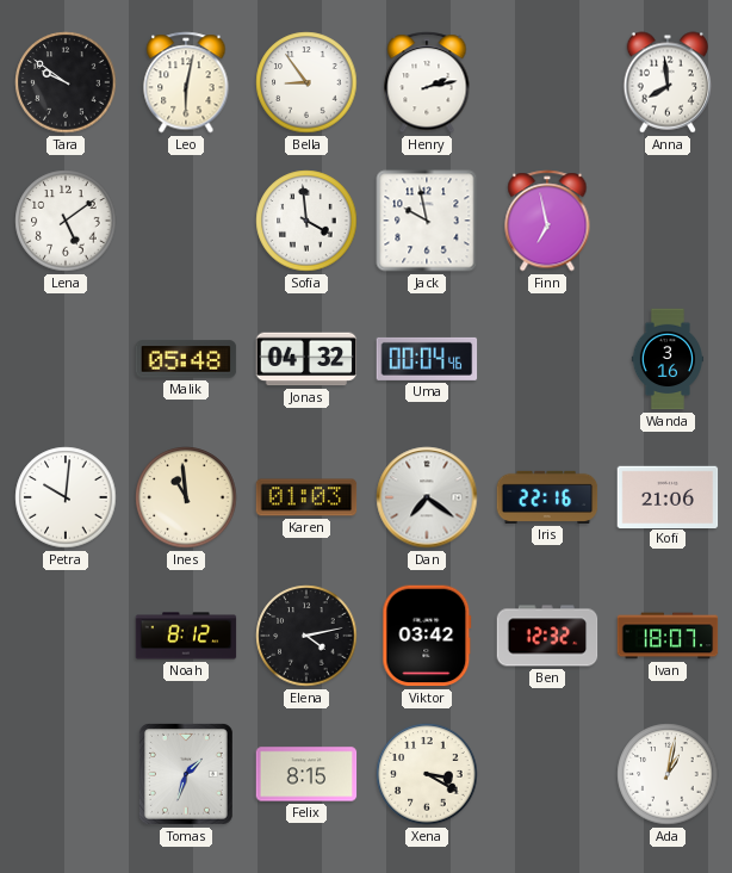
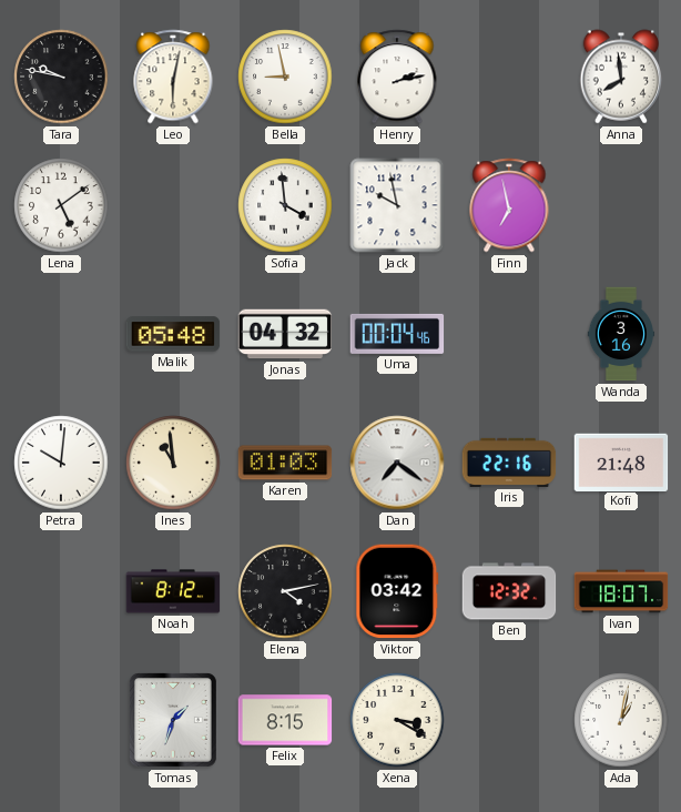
Tara: 9:51 -> 9:47
Bella: 8:54 -> 8:58
Kofi: 21:06 -> 21:48
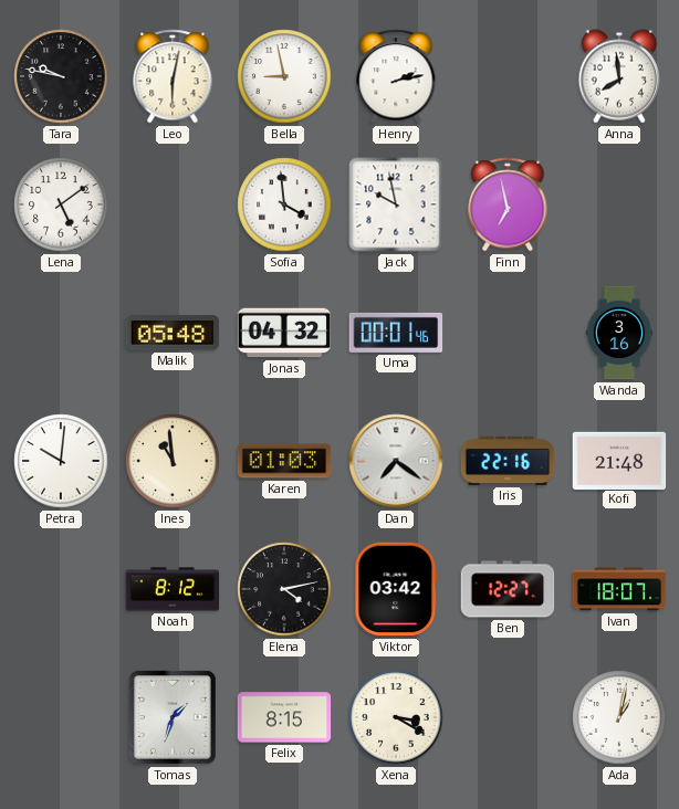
Uma: 00:04 -> 00:01
Ben: 12:32 -> 12:27
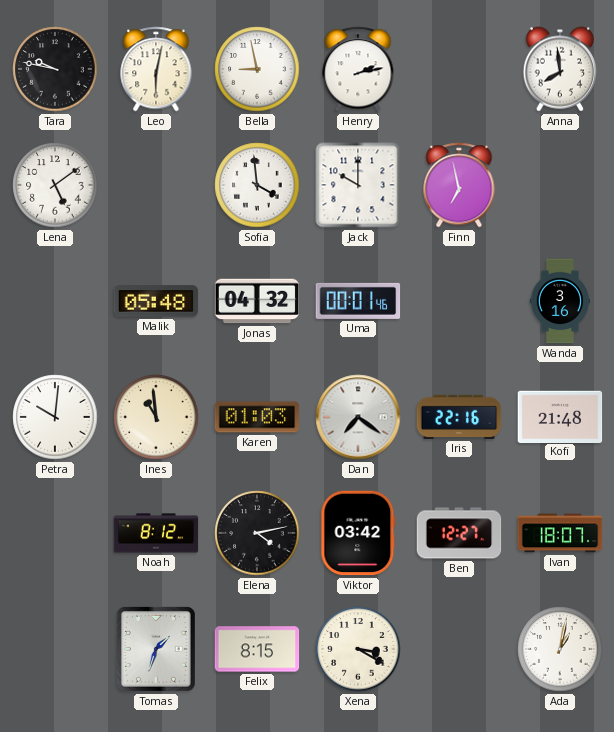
Jack: 9:58 -> 10:00
